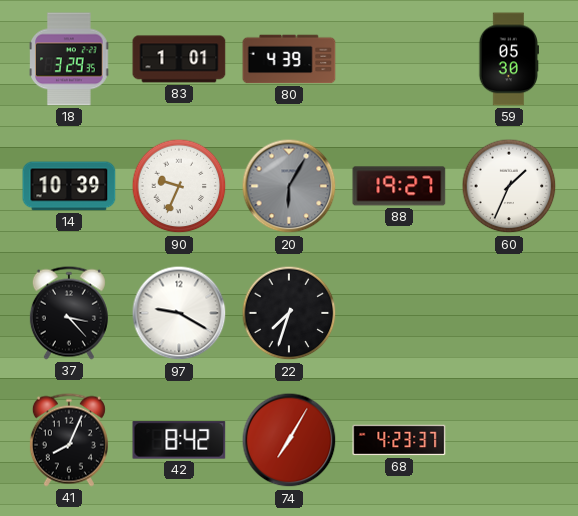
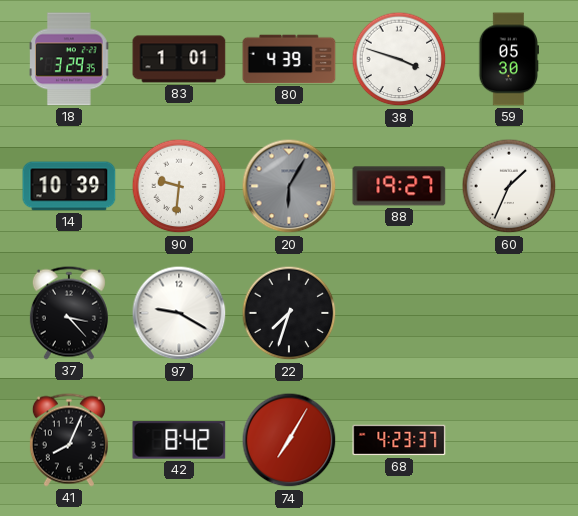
38: none -> 3:48
90: 9:34 -> 9:31
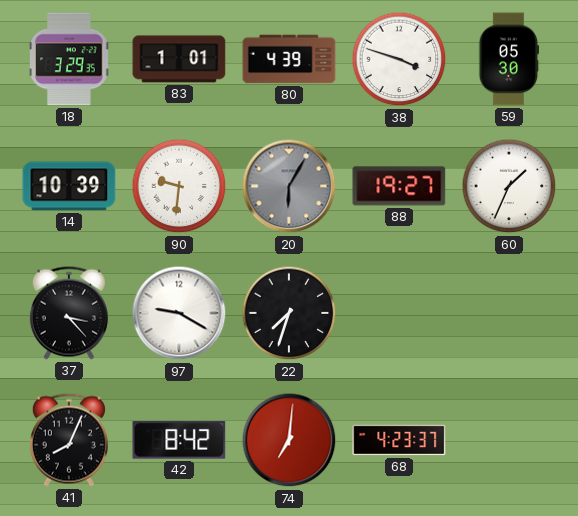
74: 7:05 -> 7:01
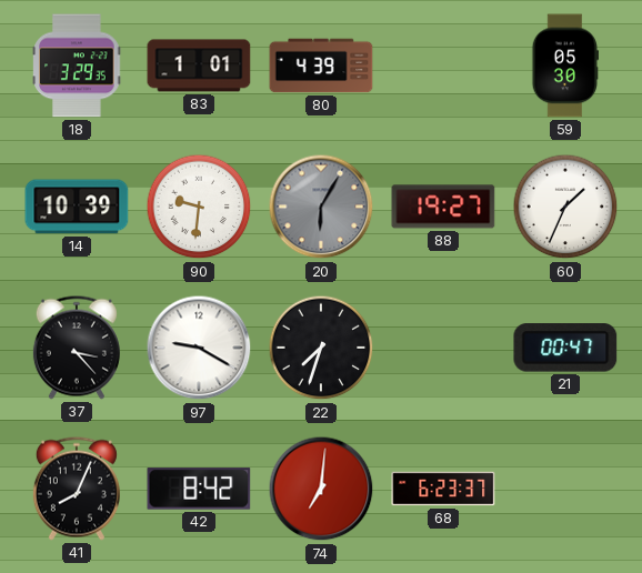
38: 3:48 -> none
21: none -> 00:47
68: 4:23 -> 6:23
